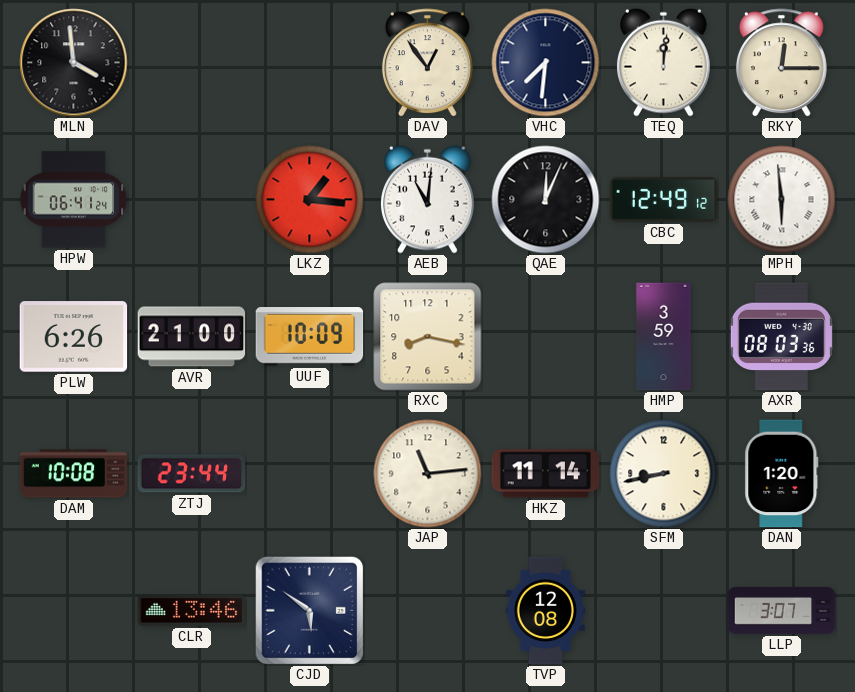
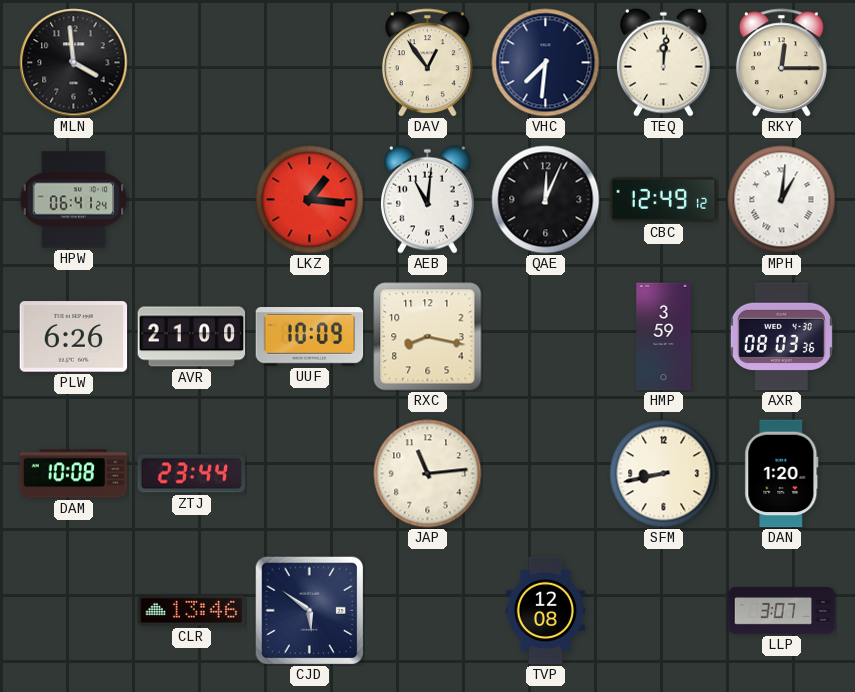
MPH: 5:59 -> 1:01
HKZ: 11:14 -> none
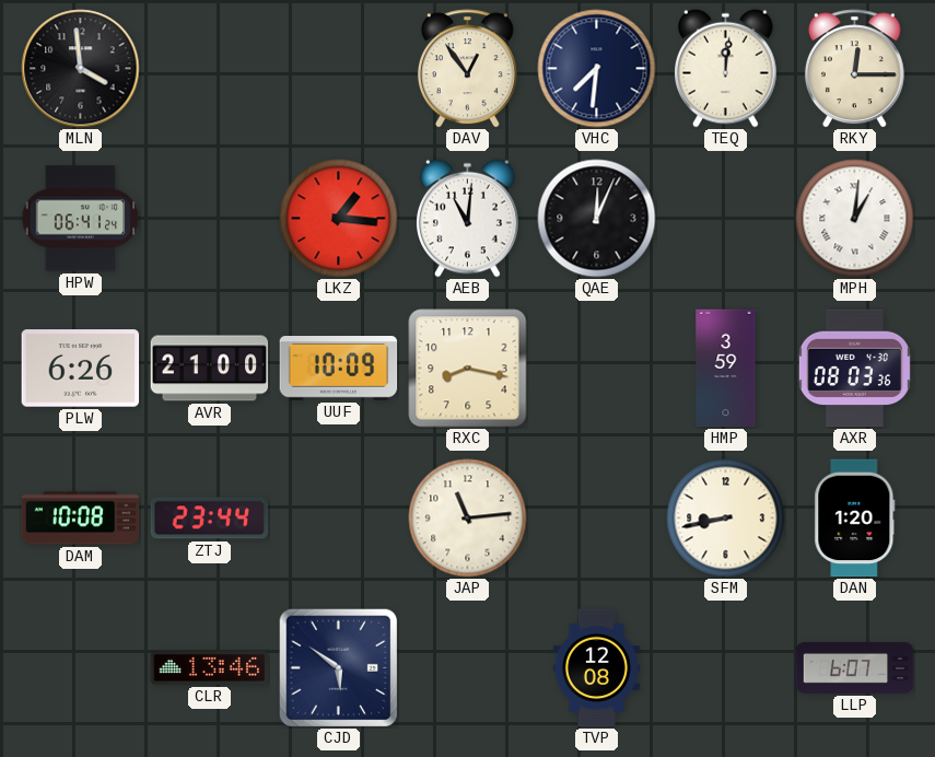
CBC: 12:49 -> none
LLP: 3:07 -> 6:07
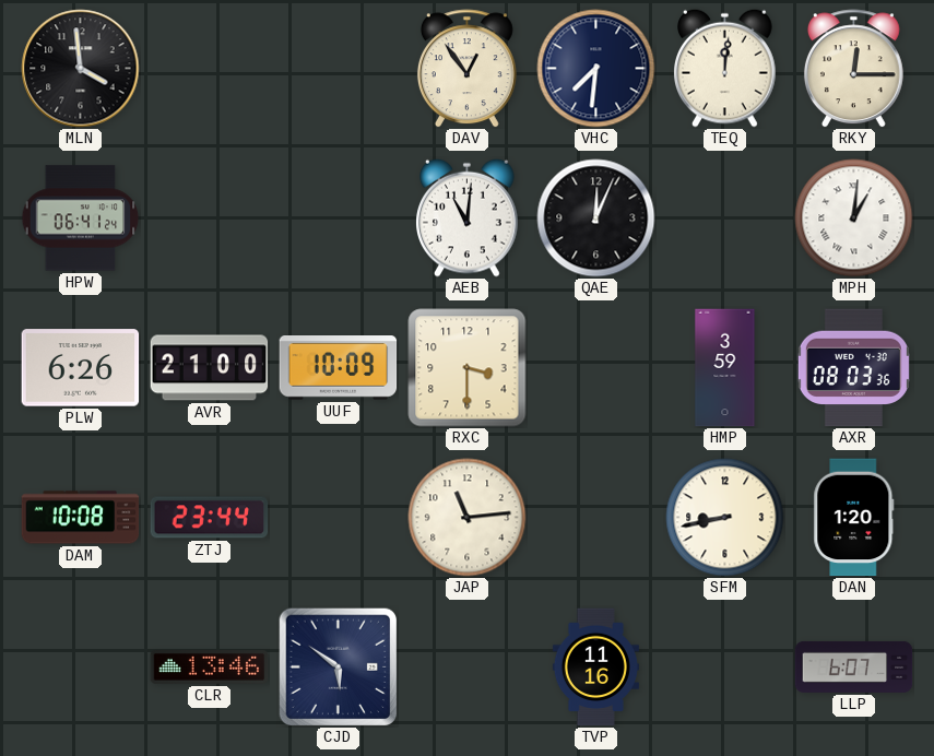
LKZ: 1:16 -> none
RXC: 8:17 -> 3:30
TVP: 12:08 -> 11:16
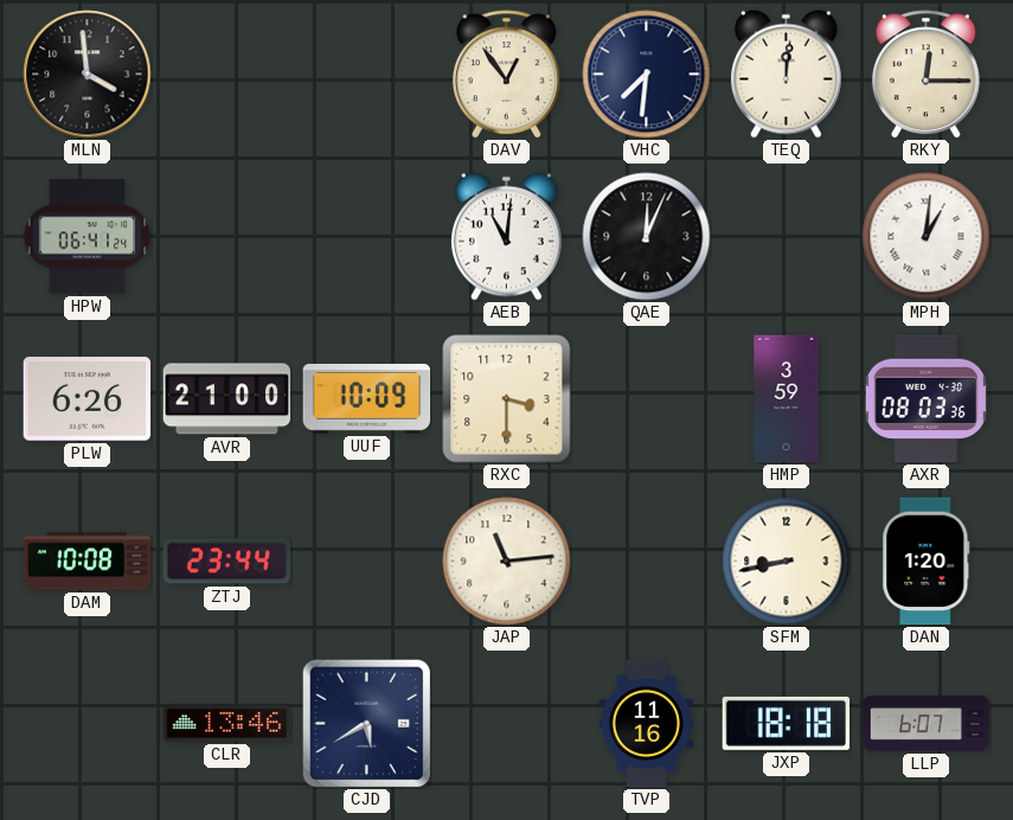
CJD: 5:51 -> 5:40
JXP: none -> 18:18
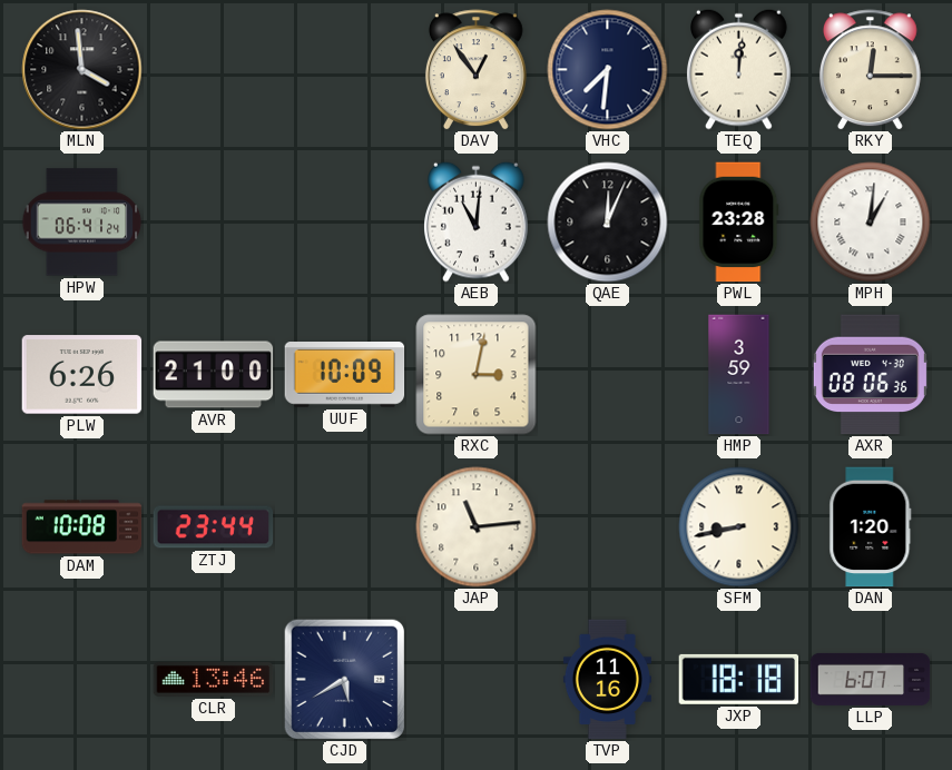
PWL: none -> 23:28
RXC: 3:30 -> 3:02
AXR: 08:03 -> 08:06
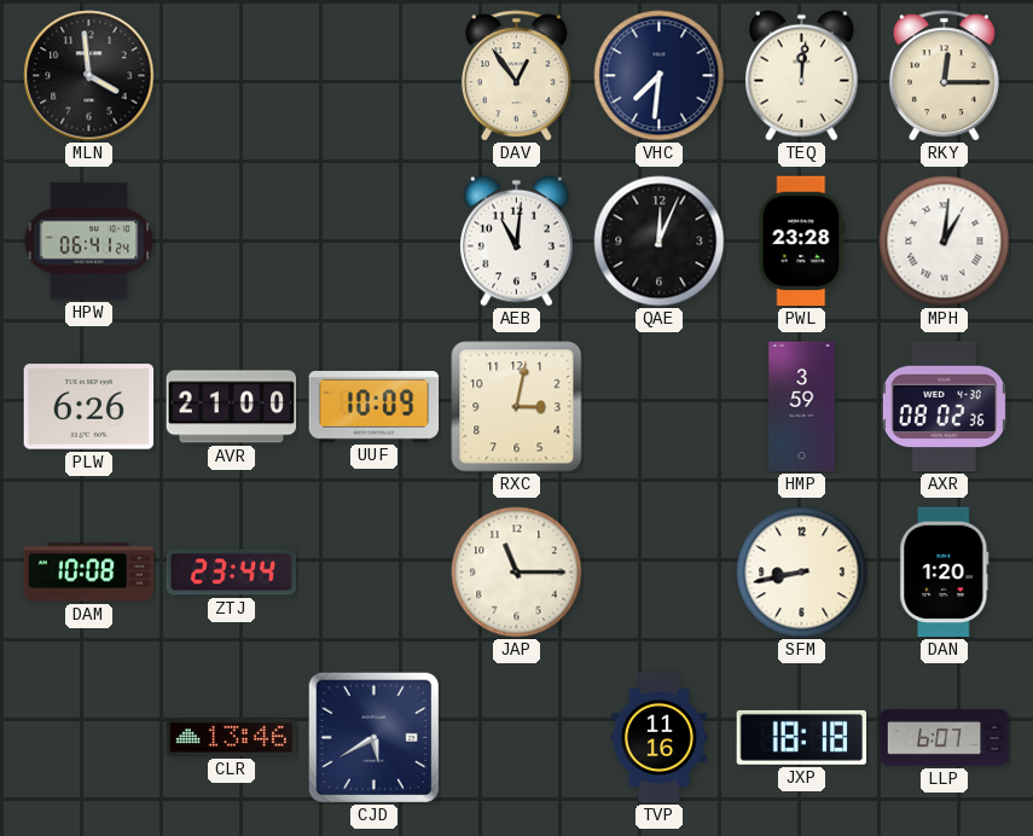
AXR: 08:06 -> 08:02
JAP: 11:14 -> 11:15
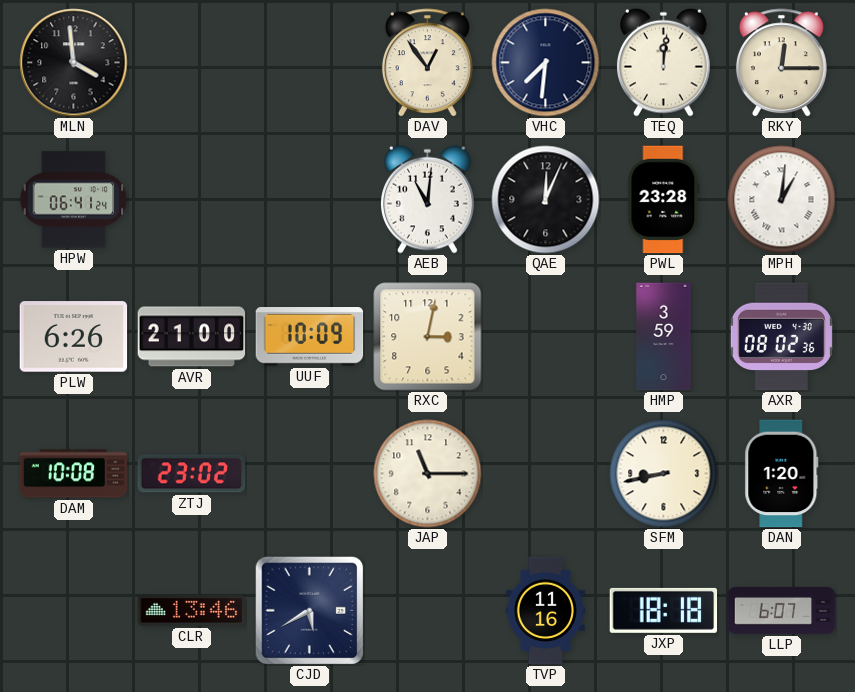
ZTJ: 23:44 -> 23:02
